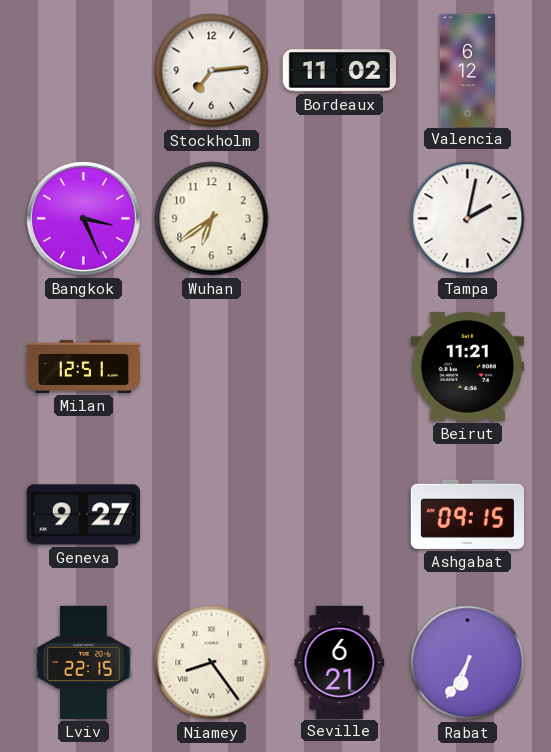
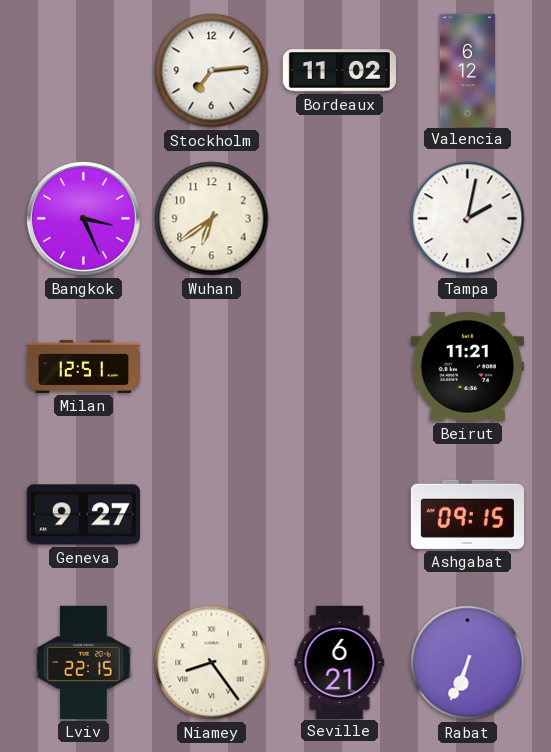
Rabat: 6:35 -> 6:34
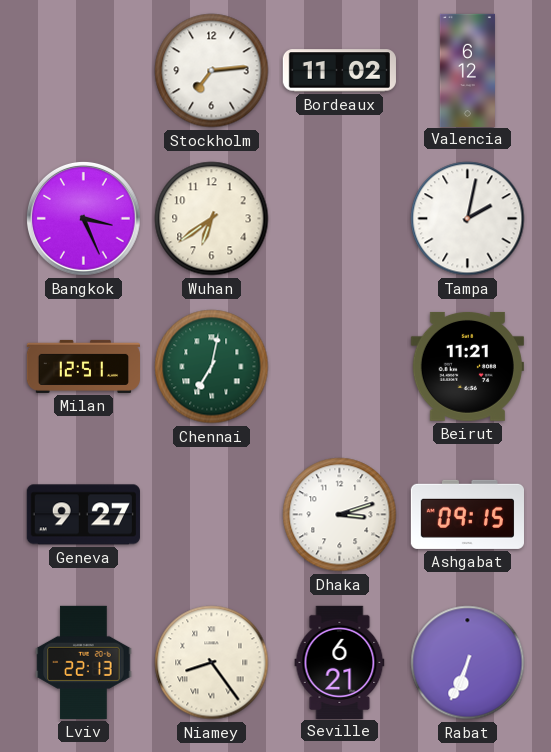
Chennai: none -> 7:02
Dhaka: none -> 3:12
Lviv: 22:15 -> 22:13
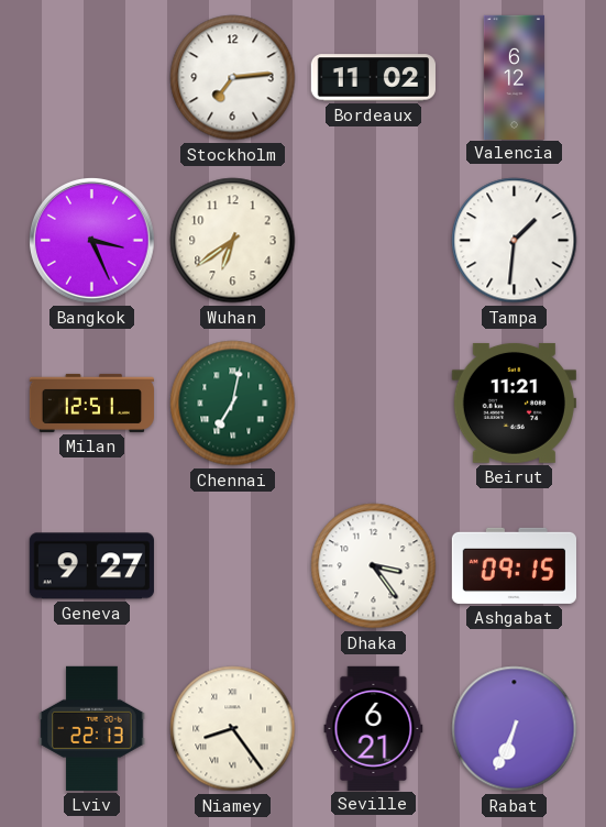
Tampa: 2:02 -> 1:31
Dhaka: 3:12 -> 3:24
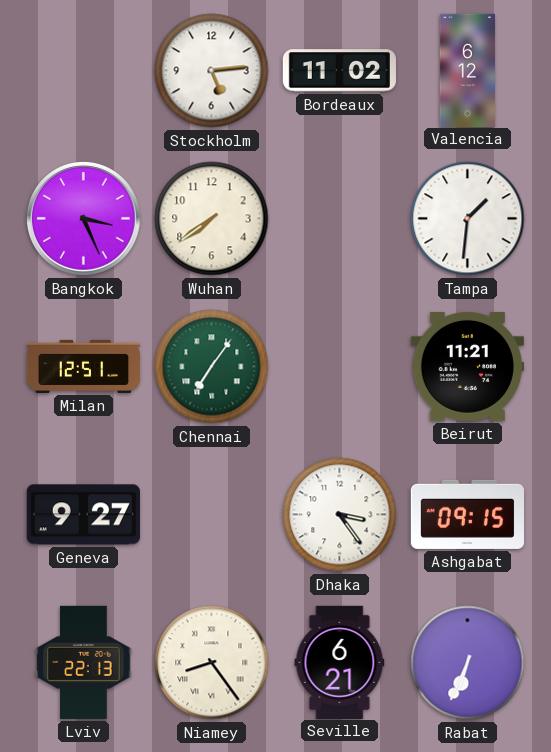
Stockholm: 7:14 -> 5:14
Wuhan: 6:39 -> 7:39
Chennai: 7:02 -> 7:06
